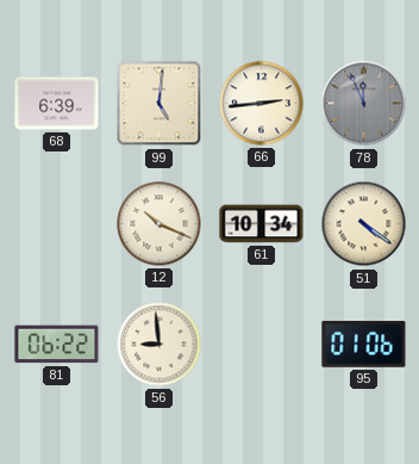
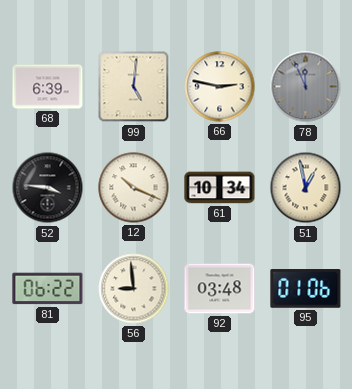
66: 2:44 -> 2:47
52: none -> 3:46
51: 4:21 -> 12:58
92: none -> 03:48
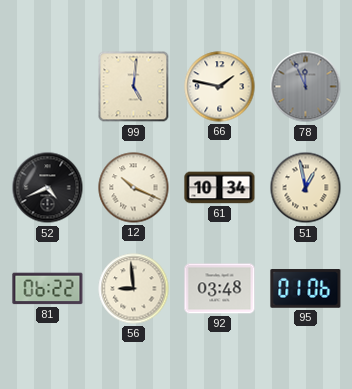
68: 6:39 -> none
66: 2:47 -> 1:47
52: 3:46 -> 4:41
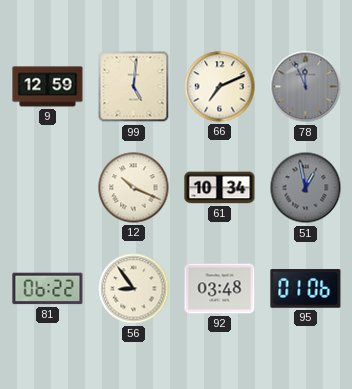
9: none -> 12:59
66: 1:47 -> 7:11
52: 4:41 -> none
51 dial: cream -> grey
56: 8:59 -> 8:54
